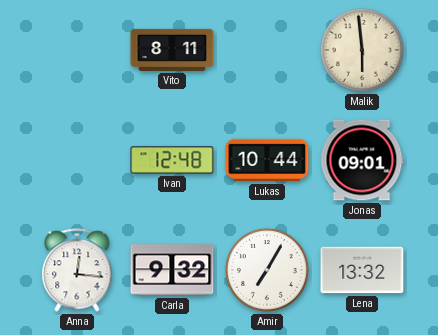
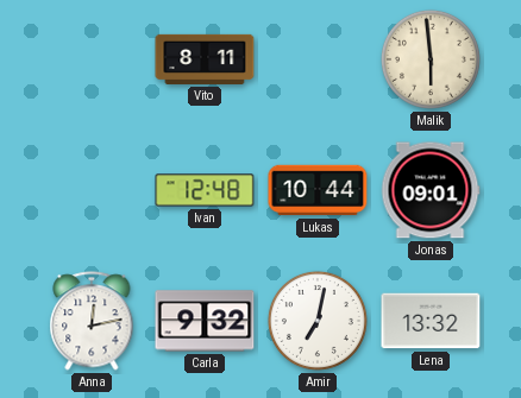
Anna: 12:16 -> 12:13
Amir: 7:05 -> 7:02
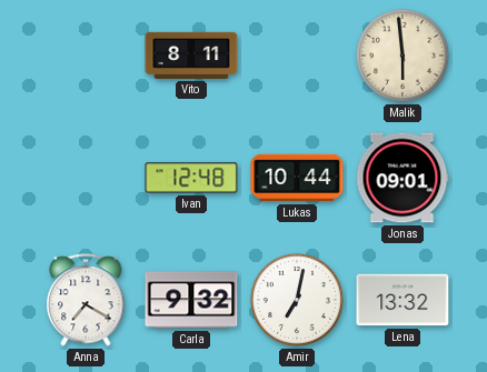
Anna: 12:13 -> 7:20
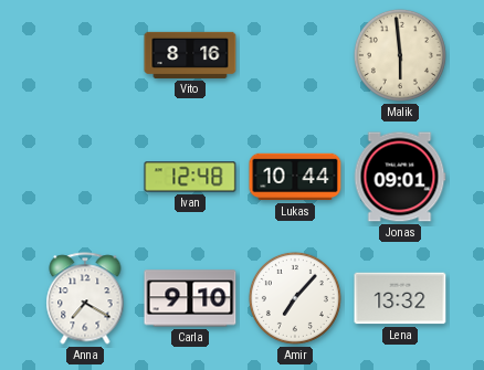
Vito: 8:11 -> 8:16
Carla: 9:32 -> 9:10
Amir: 7:02 -> 7:07
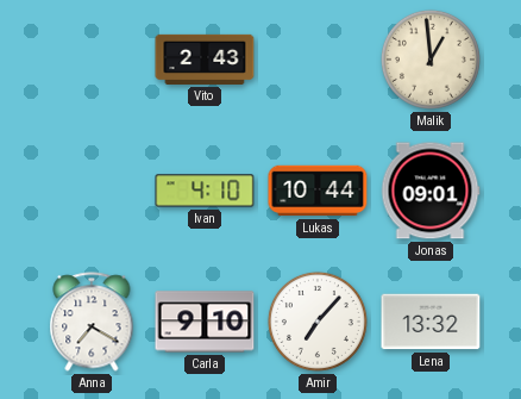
Vito: 8:16 -> 2:43
Malik: 5:59 -> 12:59
Ivan: 12:48 -> 4:10
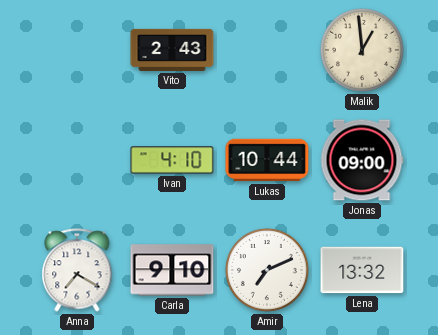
Jonas: 09:01 -> 09:00
Amir: 7:07 -> 7:11
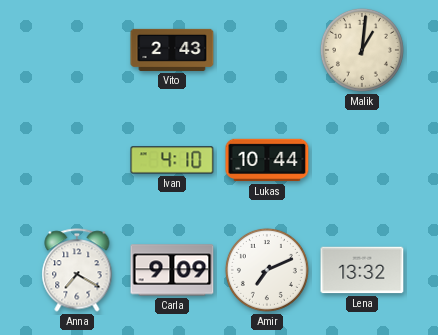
Malik: 12:59 -> 1:01
Jonas: 09:00 -> none
Carla: 9:10 -> 9:09
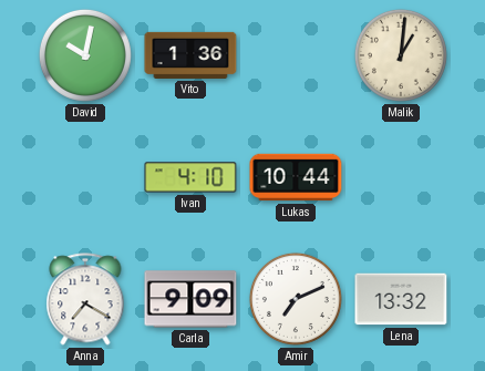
David: none -> 10:02
Vito: 2:43 -> 1:36
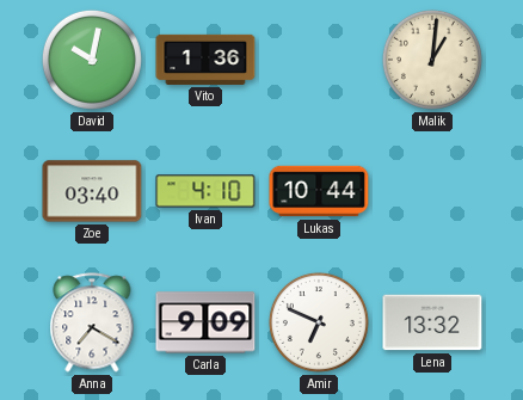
Zoe: none -> 03:40
Amir: 7:11 -> 6:49
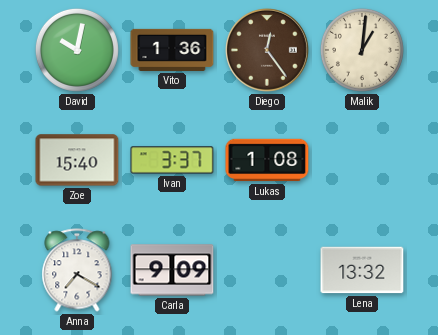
Diego: none -> 12:24
Zoe: 03:40 -> 15:40
Ivan: 4:10 -> 3:37
Lukas: 10:44 -> 1:08
Amir: 6:49 -> none
